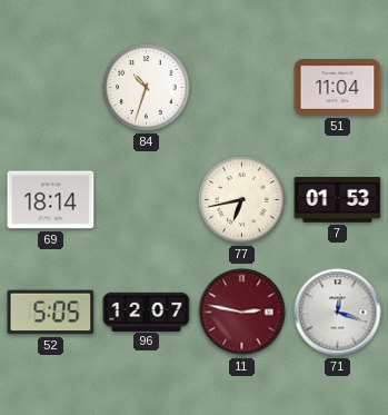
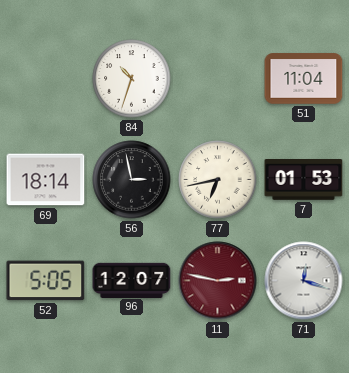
56: none -> 2:58
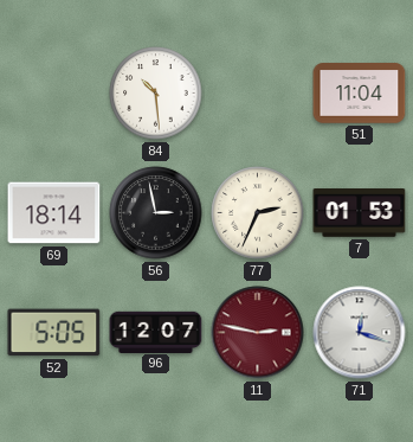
84: 10:33 -> 10:29
77: 6:43 -> 2:34
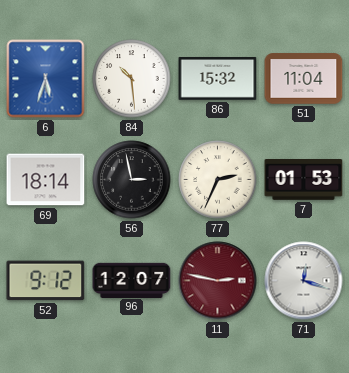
6: none -> 5:33
86: none -> 15:32
52: 5:05 -> 9:12
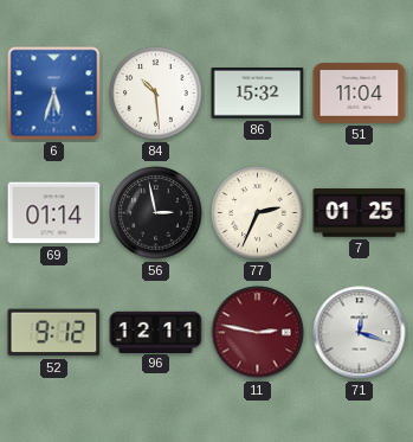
69: 18:14 -> 01:14
7: 01:53 -> 01:25
96: 12:07 -> 12:11
